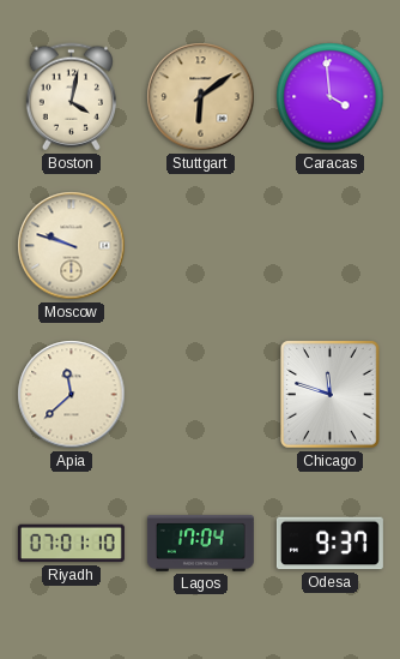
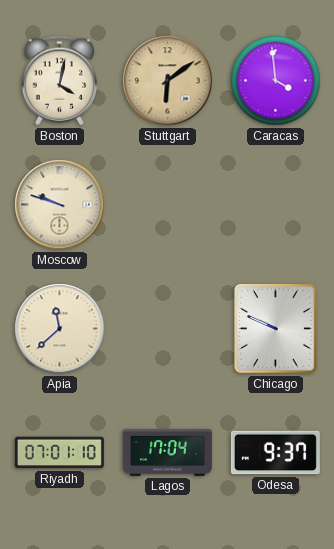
Chicago: 11:48 -> 9:49
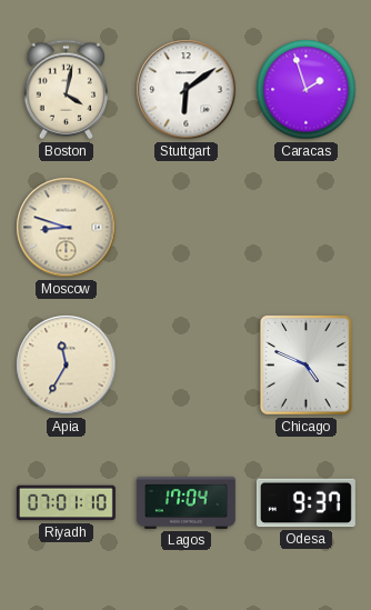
Stuttgart dial: champagne -> white
Caracas: 3:59 -> 1:57
Moscow: 9:48 -> 8:48
Apia: 11:38 -> 11:35
Chicago: 9:49 -> 4:49
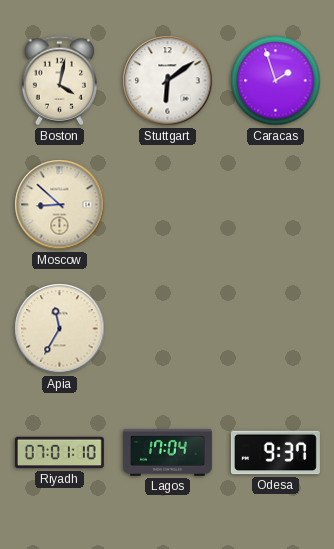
Moscow: 8:48 -> 8:52
Chicago: 4:49 -> none
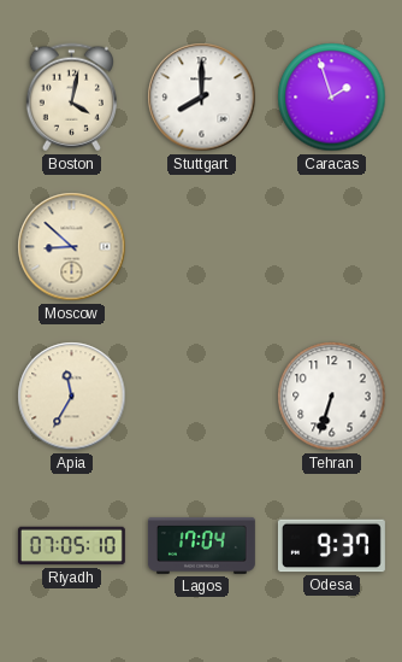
Stuttgart: 6:09 -> 8:00
Tehran: none -> 6:33
Riyadh: 07:01 -> 07:05
